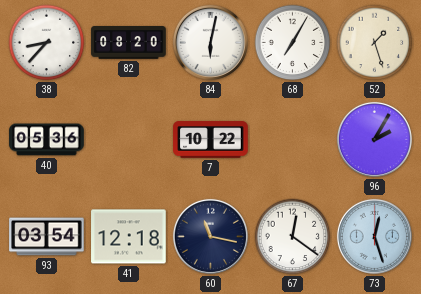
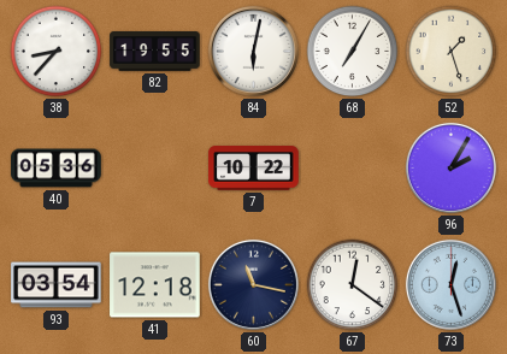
82: 08:20 -> 19:55
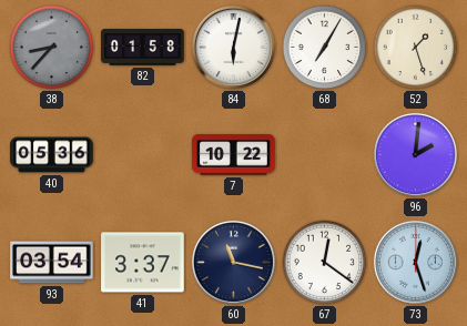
38 dial: white -> grey
82: 19:55 -> 01:58
96: 2:05 -> 2:01
41: 12:18 -> 3:37
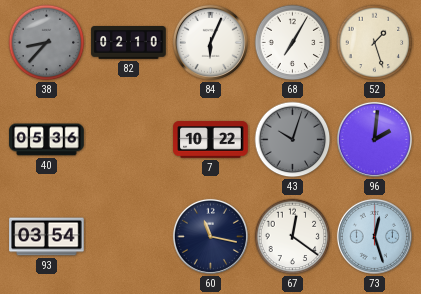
82: 01:58 -> 02:10
84: 6:02 -> 6:04
43: none -> 10:03
41: 3:37 -> none
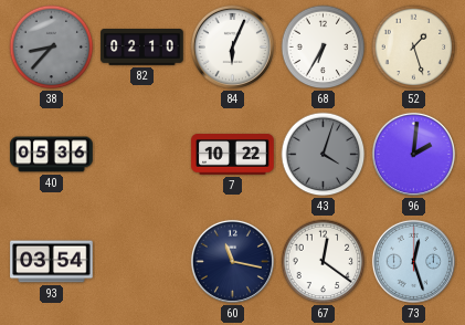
68: 7:05 -> 6:35
43: 10:03 -> 4:03
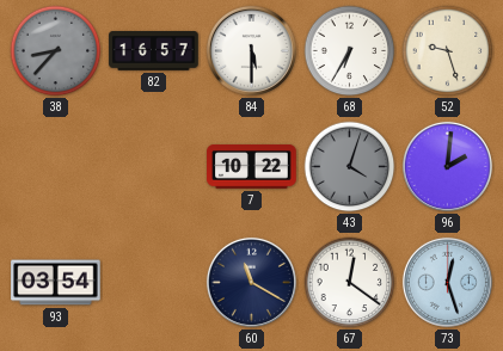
82: 02:10 -> 16:57
84: 6:04 -> 5:30
52: 1:27 -> 9:27
40: 05:36 -> none
60: 11:17 -> 11:20
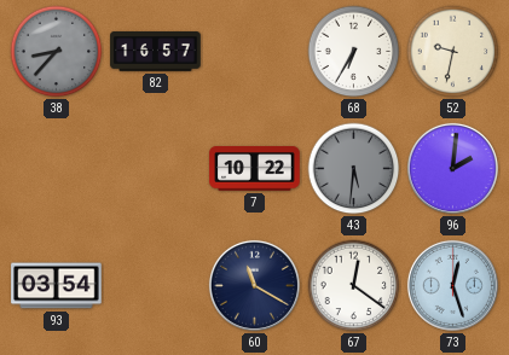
84: 5:30 -> none
52: 9:27 -> 9:32
43: 4:03 -> 5:31
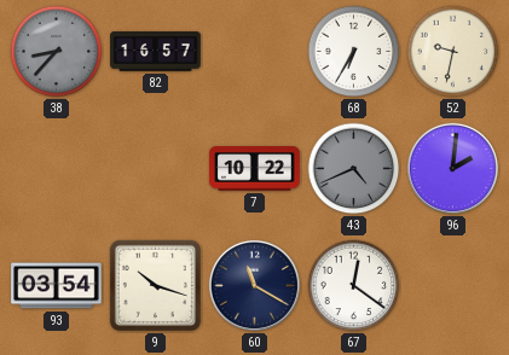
43: 5:31 -> 4:41
9: none -> 10:18
73: 12:27 -> none
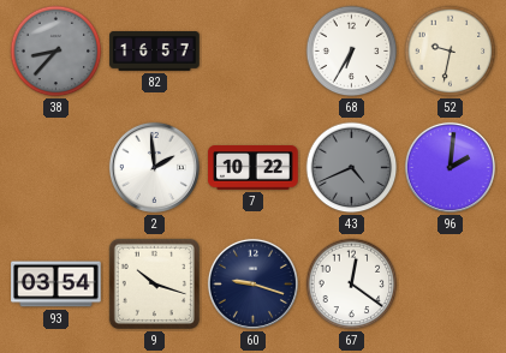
2: none -> 1:59
60: 11:20 -> 9:18
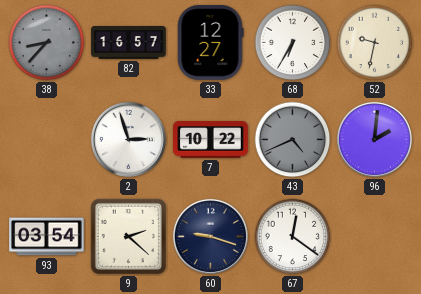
33: none -> 12:27
2: 1:59 -> 2:57
9: 10:18 -> 2:22
